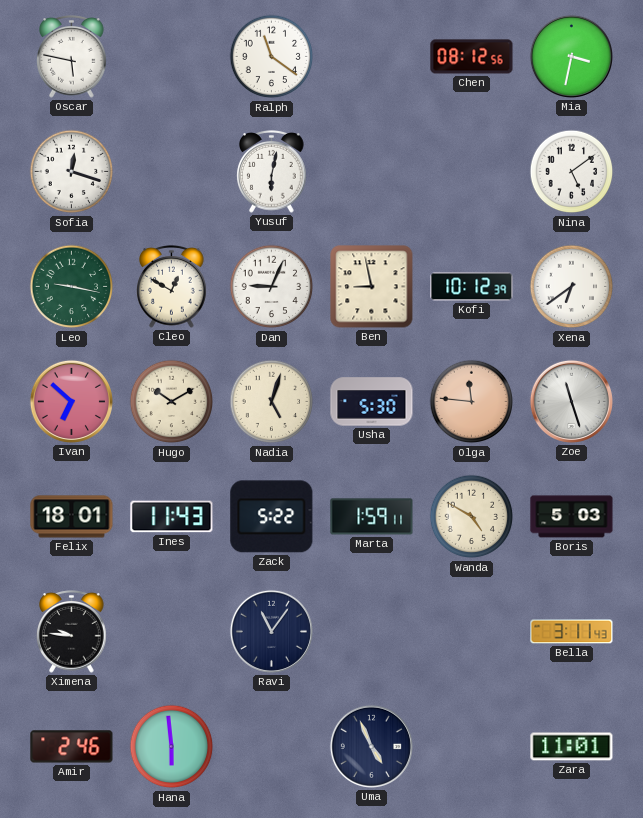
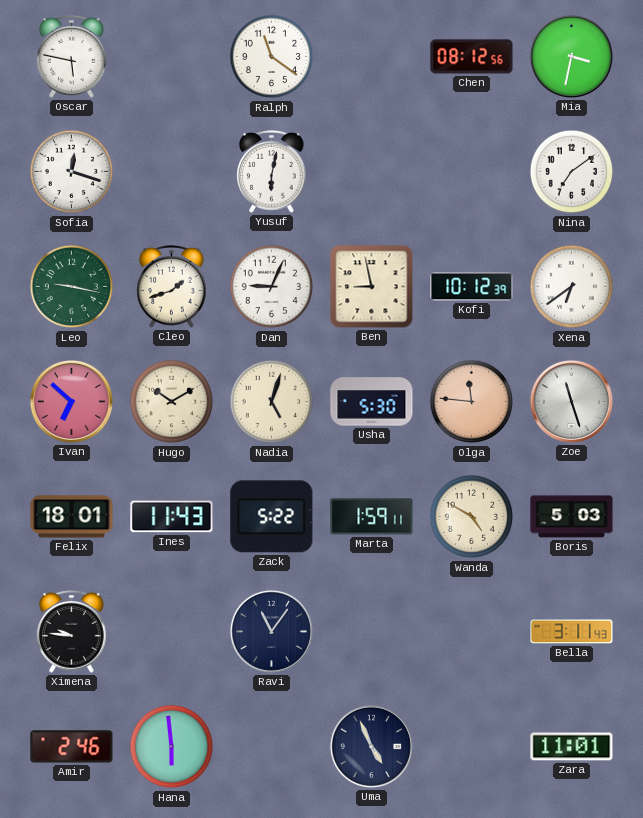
Nina: 5:09 -> 7:09
Cleo: 12:50 -> 1:42
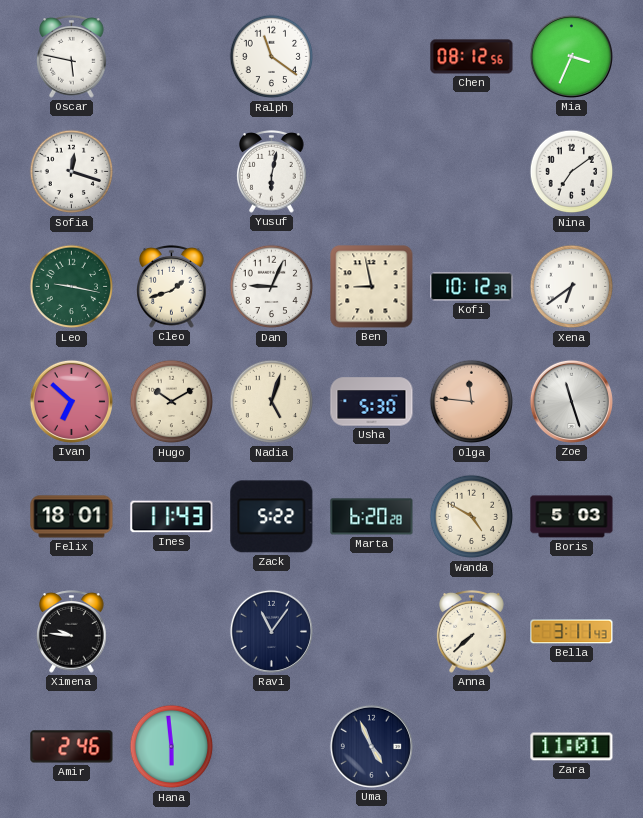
Mia: 3:32 -> 3:34
Marta: 1:59 -> 6:20
Anna: none -> 7:38
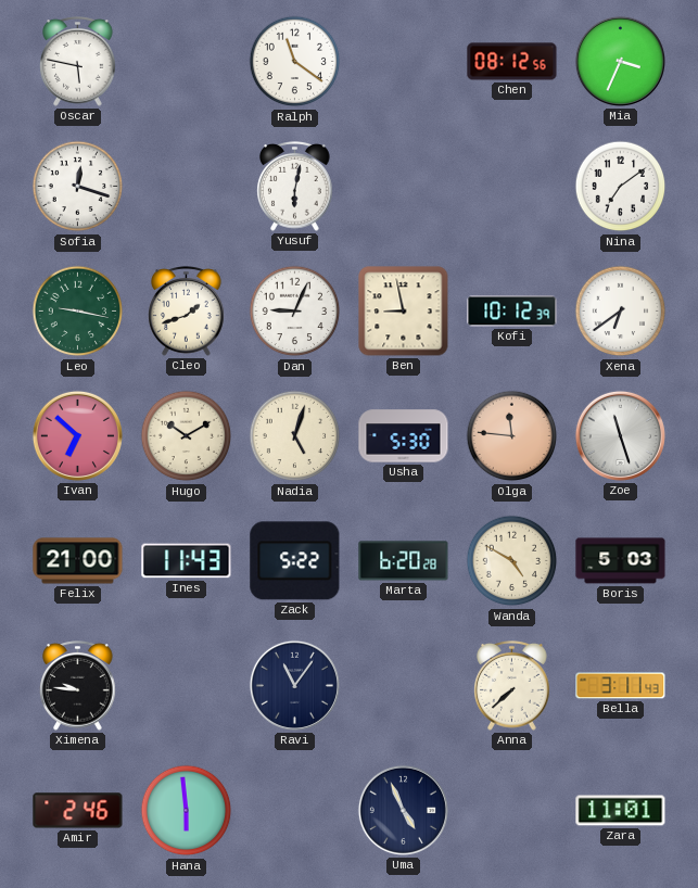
Felix: 18:01 -> 21:00
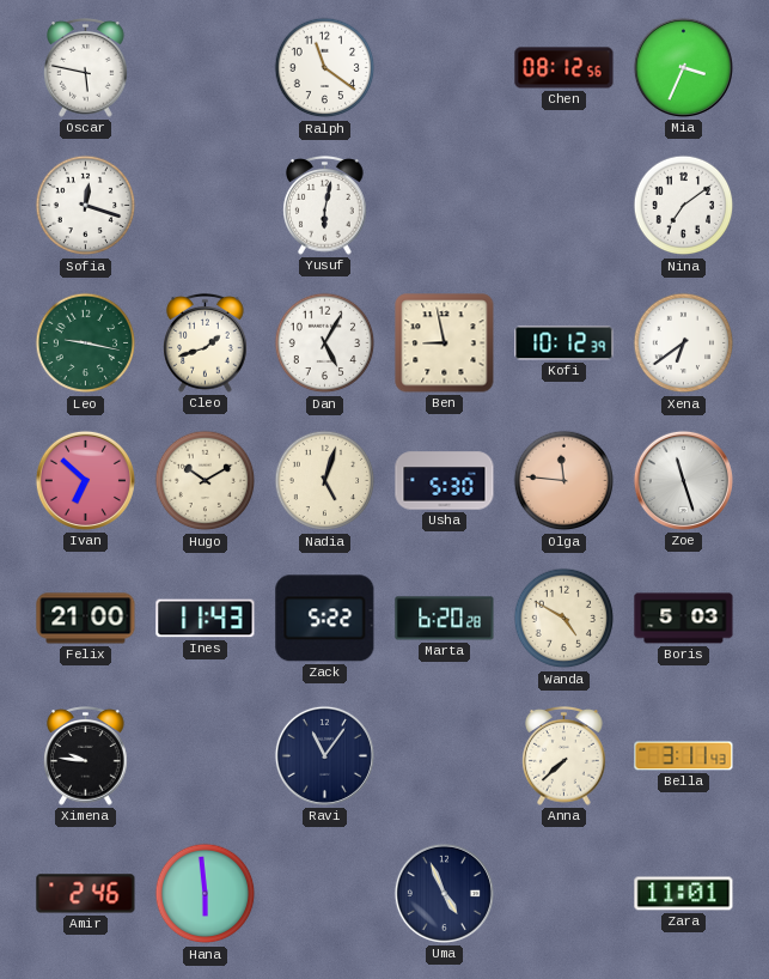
Dan: 9:04 -> 5:05
